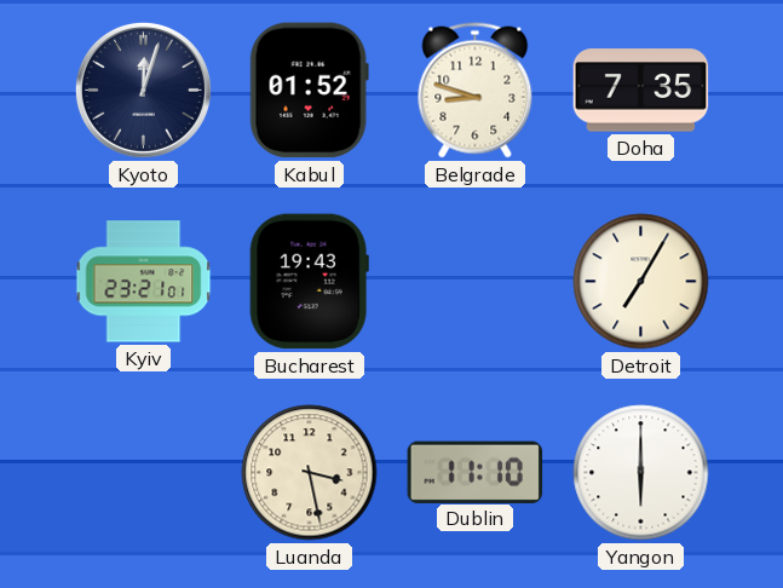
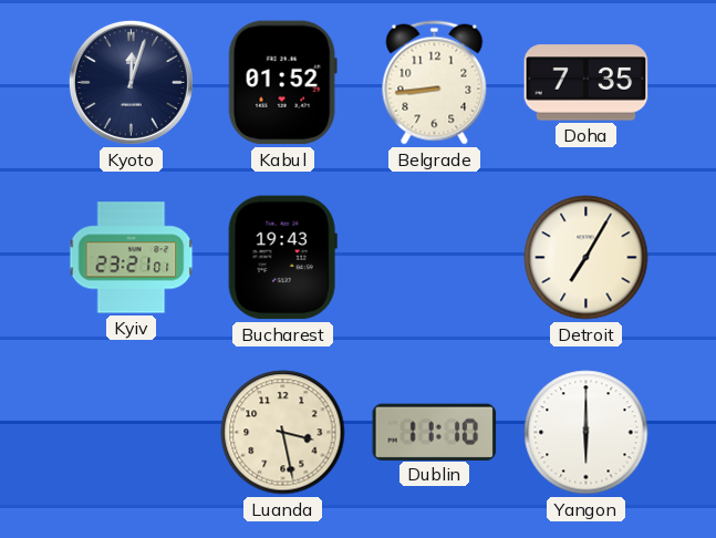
Belgrade: 8:48 -> 8:44
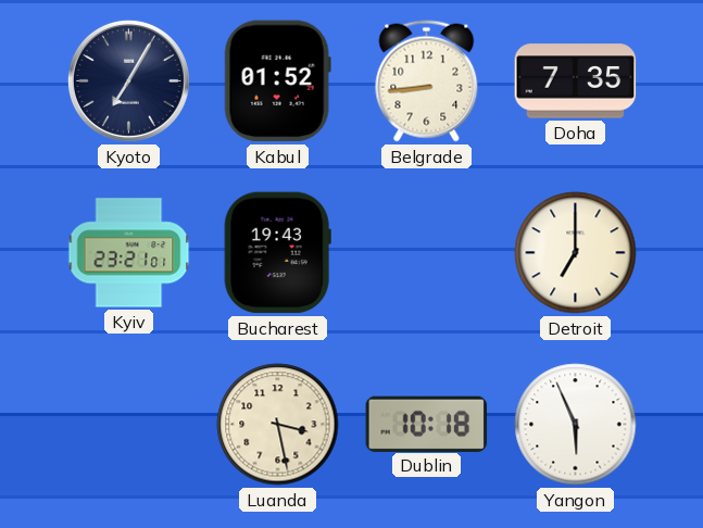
Kyoto: 12:03 -> 7:05
Detroit: 7:05 -> 7:00
Dublin: 11:10 -> 10:18
Yangon: 6:00 -> 5:56
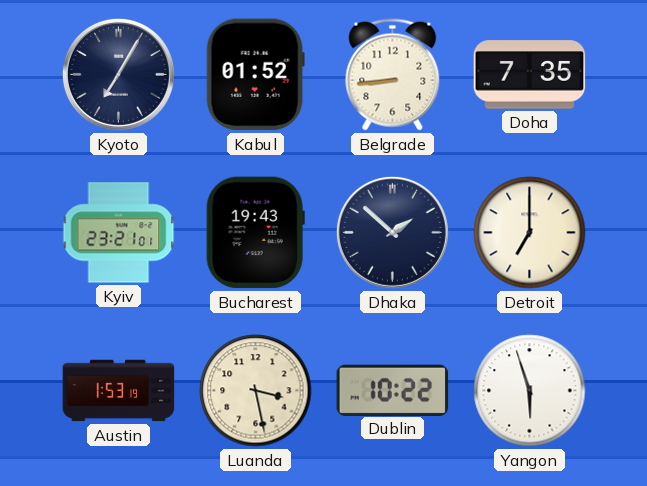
Dhaka: none -> 1:52
Austin: none -> 1:53
Dublin: 10:18 -> 10:22
Yangon: 5:56 -> 5:57
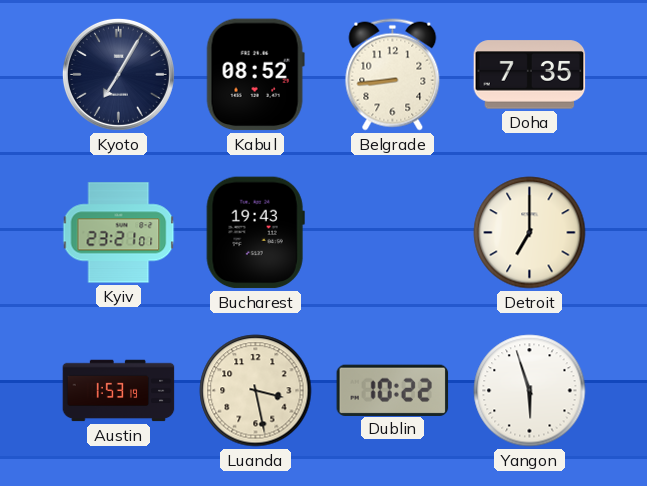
Kabul: 01:52 -> 08:52
Dhaka: 1:52 -> none
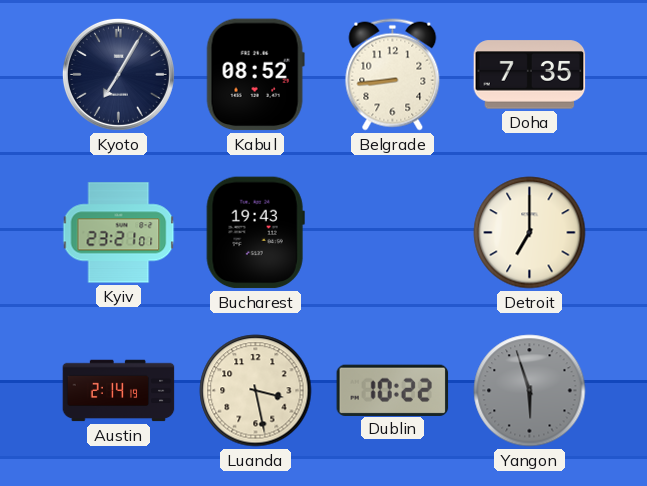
Austin: 1:53 -> 2:14
Yangon dial: white -> grey
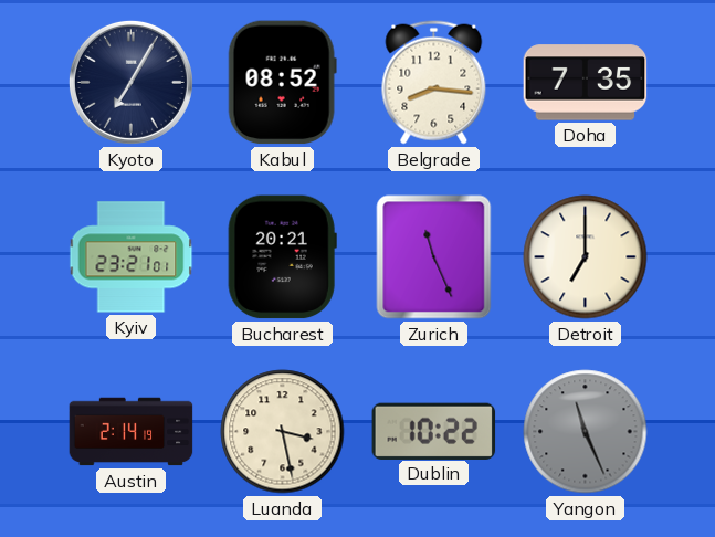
Belgrade: 8:44 -> 8:16
Bucharest: 19:43 -> 20:21
Zurich: none -> 11:26
Yangon: 5:57 -> 11:26
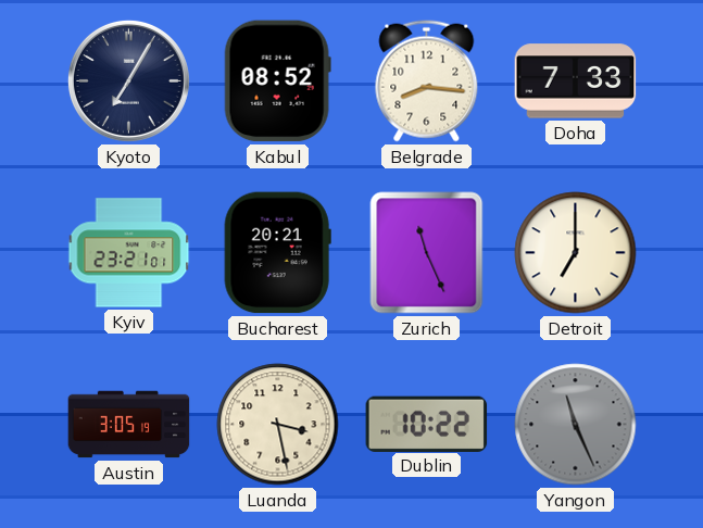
Doha: 7:35 -> 7:33
Austin: 2:14 -> 3:05
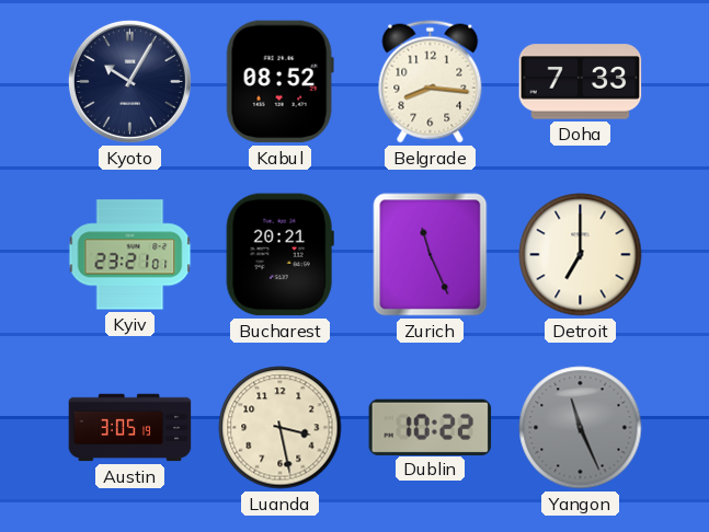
Kyoto: 7:05 -> 10:05
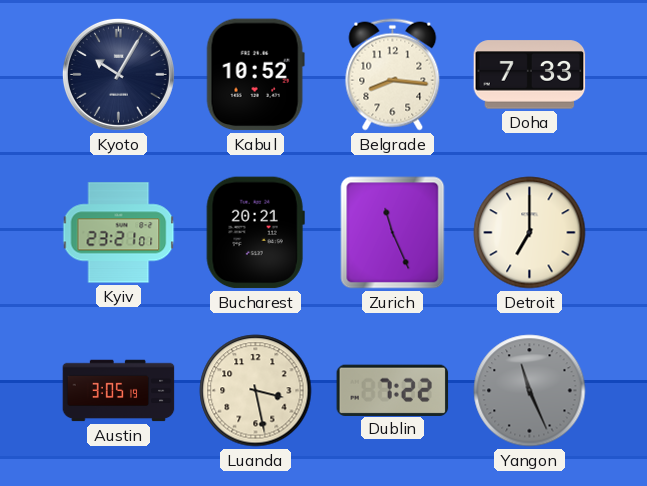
Kabul: 08:52 -> 10:52
Dublin: 10:22 -> 7:22
